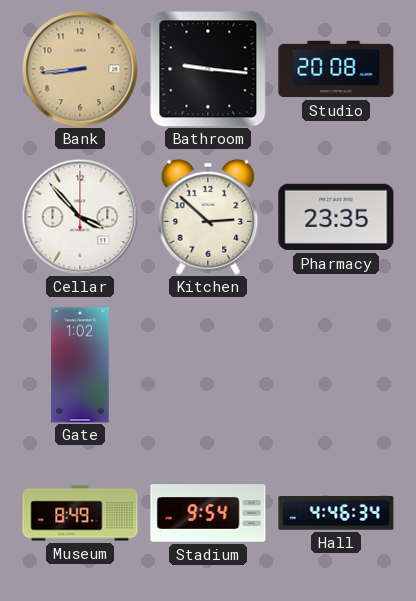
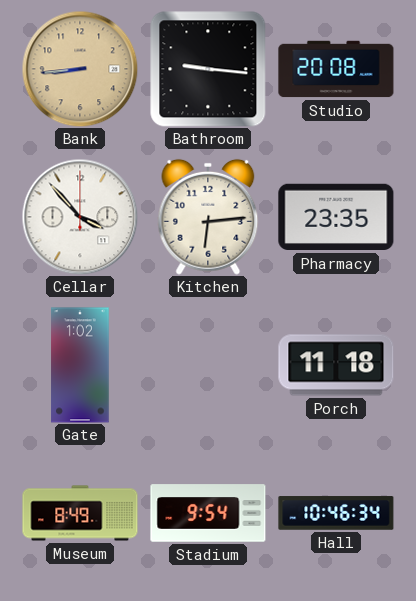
Kitchen: 2:52 -> 6:14
Porch: none -> 11:18
Hall: 4:46 -> 10:46
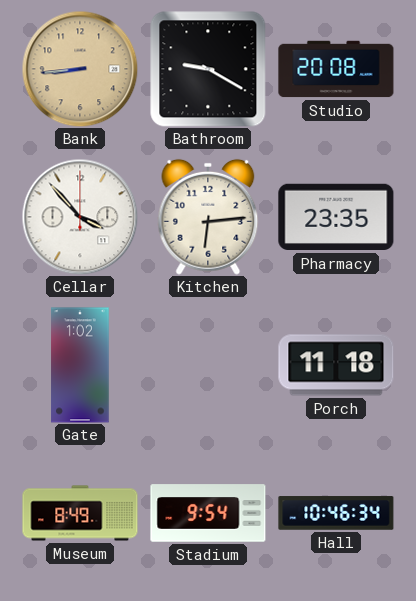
Bathroom: 9:16 -> 9:20
